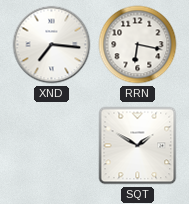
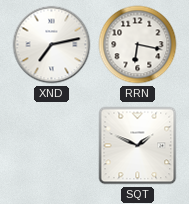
XND: 7:16 -> 7:13
SQT: 1:50 -> 1:49
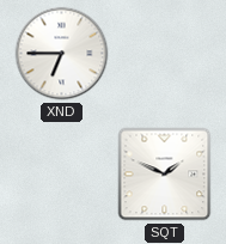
XND: 7:13 -> 6:45
RRN: 6:17 -> none
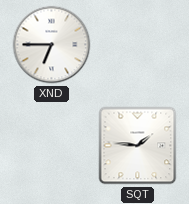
SQT: 1:49 -> 1:46
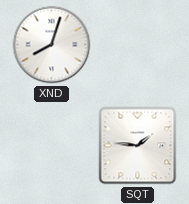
XND: 6:45 -> 8:03
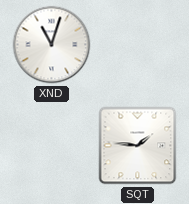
XND: 8:03 -> 11:03
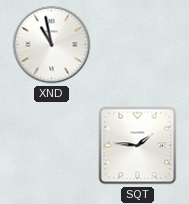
XND: 11:03 -> 10:58
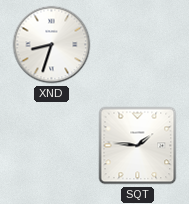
XND: 10:58 -> 8:33
